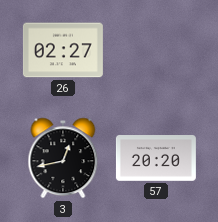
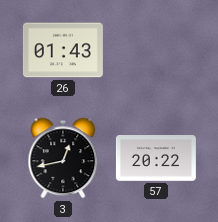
26: 02:27 -> 01:43
57: 20:20 -> 20:22
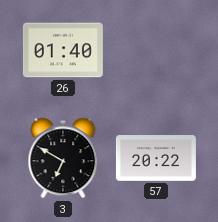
26: 01:43 -> 01:40
3: 12:43 -> 6:50
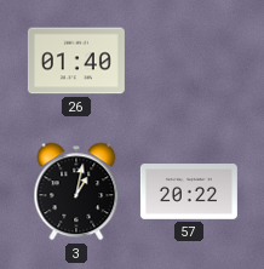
3: 6:50 -> 1:02
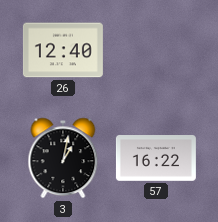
26: 01:40 -> 12:40
57: 20:22 -> 16:22
